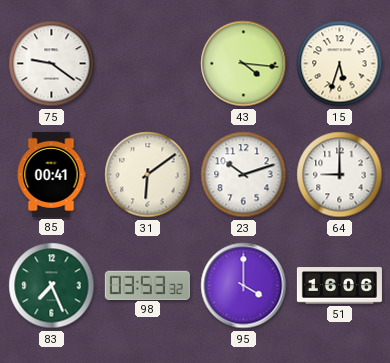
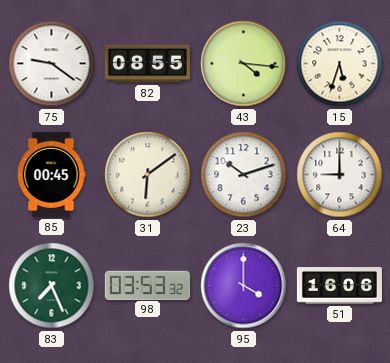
82: none -> 08:55
85: 00:41 -> 00:45
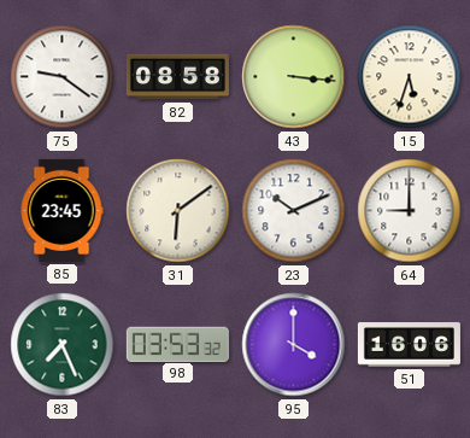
82: 08:55 -> 08:58
43: 4:16 -> 3:16
85: 00:45 -> 23:45
23: 10:12 -> 10:11
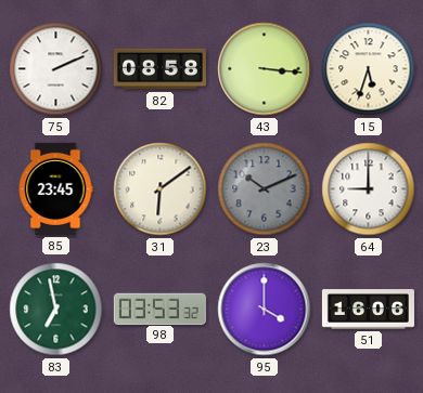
75: 9:21 -> 2:11
23 dial: white -> grey
83: 7:26 -> 6:58
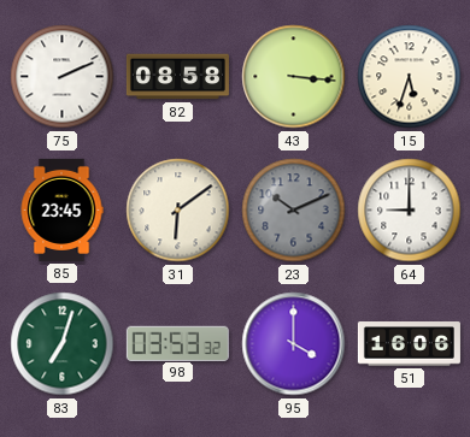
83: 6:58 -> 7:03
